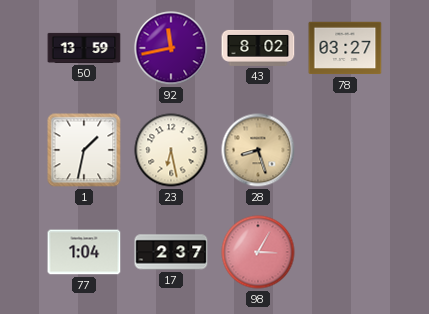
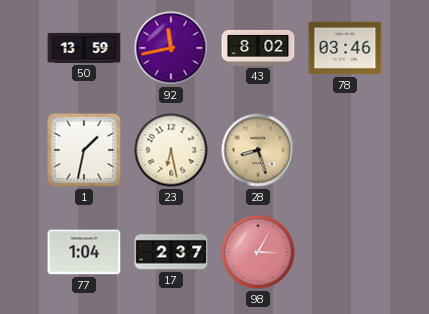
78: 03:27 -> 03:46
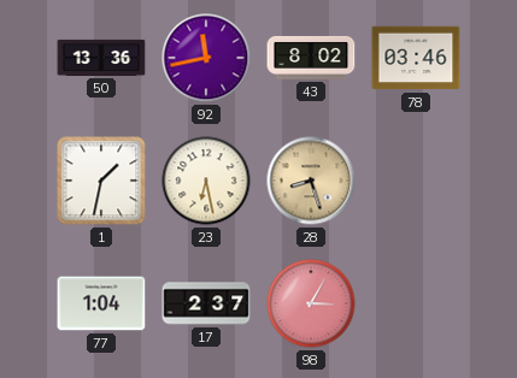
50: 13:59 -> 13:36
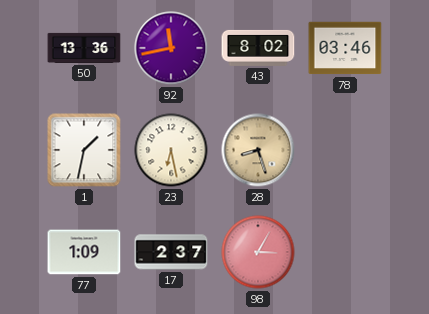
77: 1:04 -> 1:09
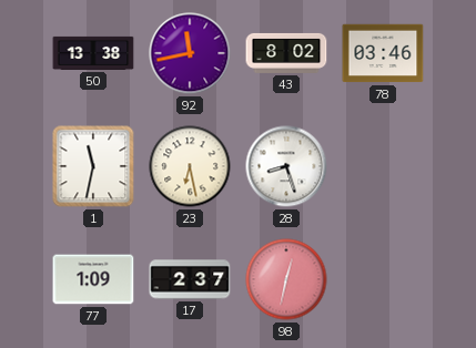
50: 13:36 -> 13:38
1: 1:32 -> 11:32
28 dial: champagne -> white
98: 3:05 -> 12:32
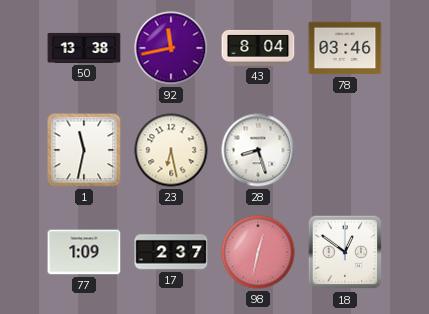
43: 8:02 -> 8:04
18: none -> 12:51
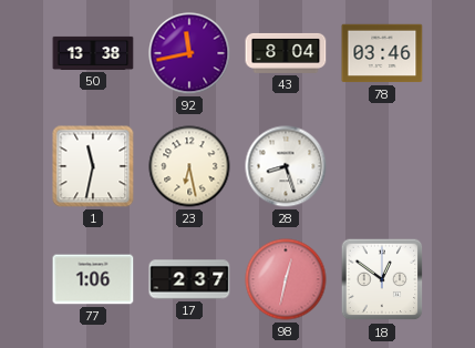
77: 1:09 -> 1:06
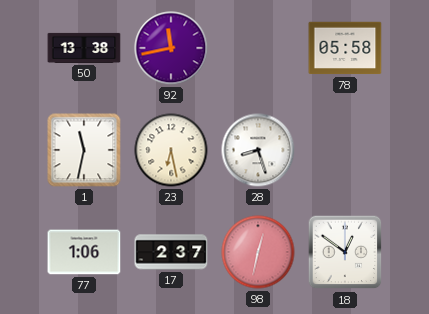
43: 8:04 -> none
78: 03:46 -> 05:58
